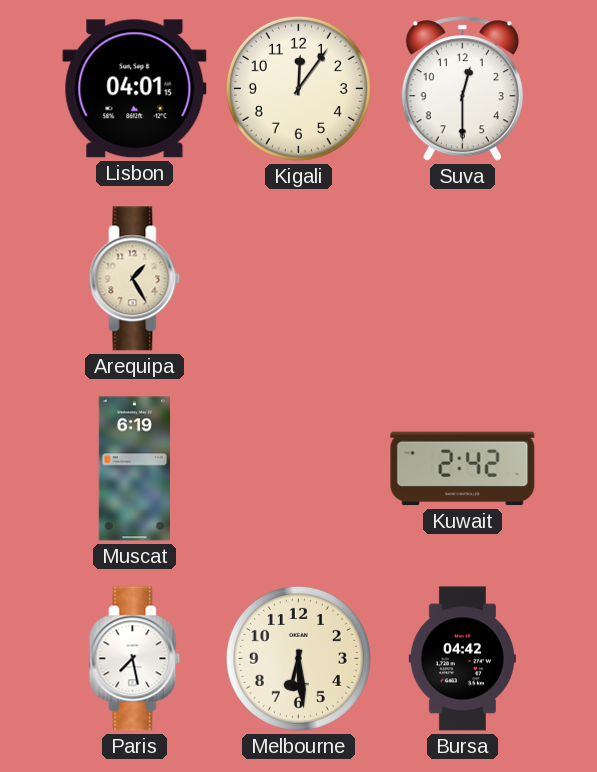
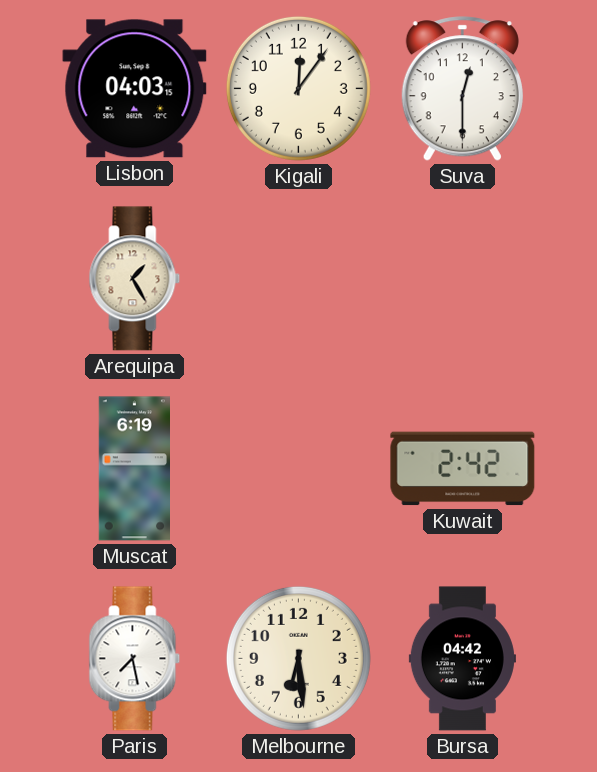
Lisbon: 04:01 -> 04:03
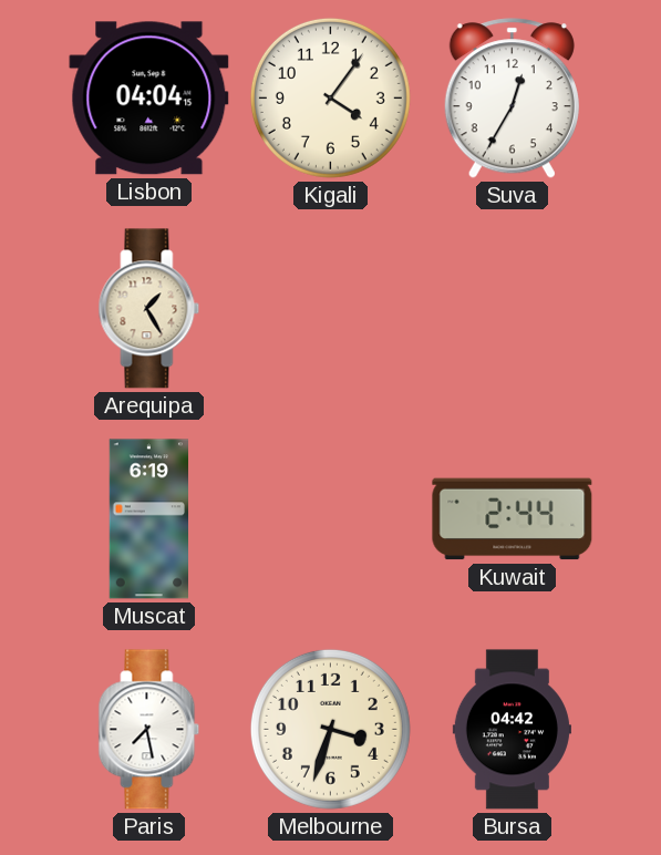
Lisbon: 04:03 -> 04:04
Kigali: 12:06 -> 4:06
Suva: 12:30 -> 12:35
Kuwait: 2:42 -> 2:44
Melbourne: 6:29 -> 3:33
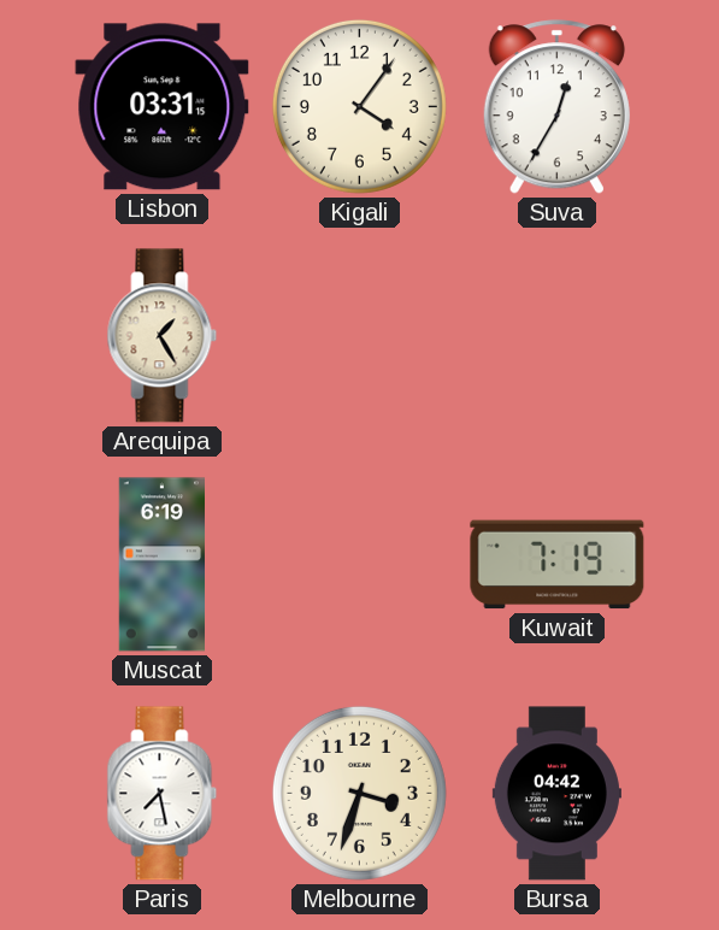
Lisbon: 04:04 -> 03:31
Kuwait: 2:44 -> 7:19
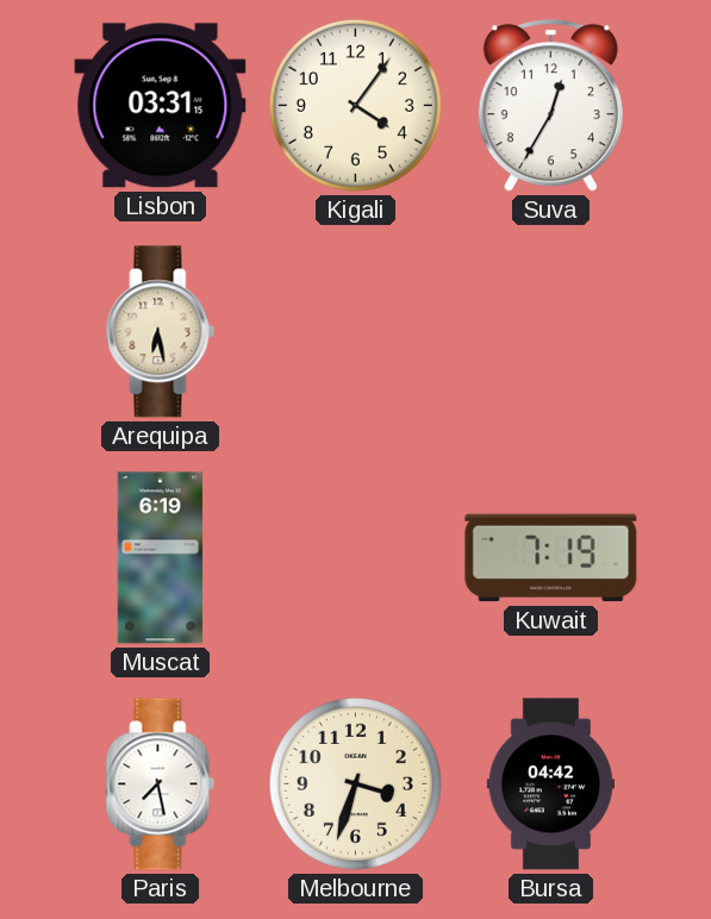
Arequipa: 1:25 -> 6:28
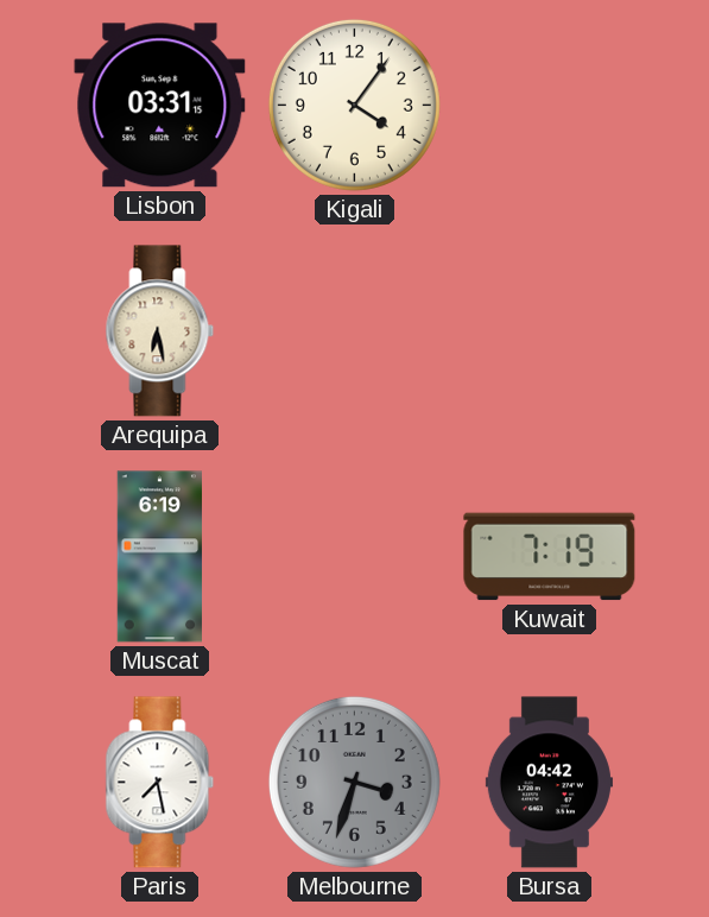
Suva: 12:35 -> none
Melbourne dial: cream -> grey
